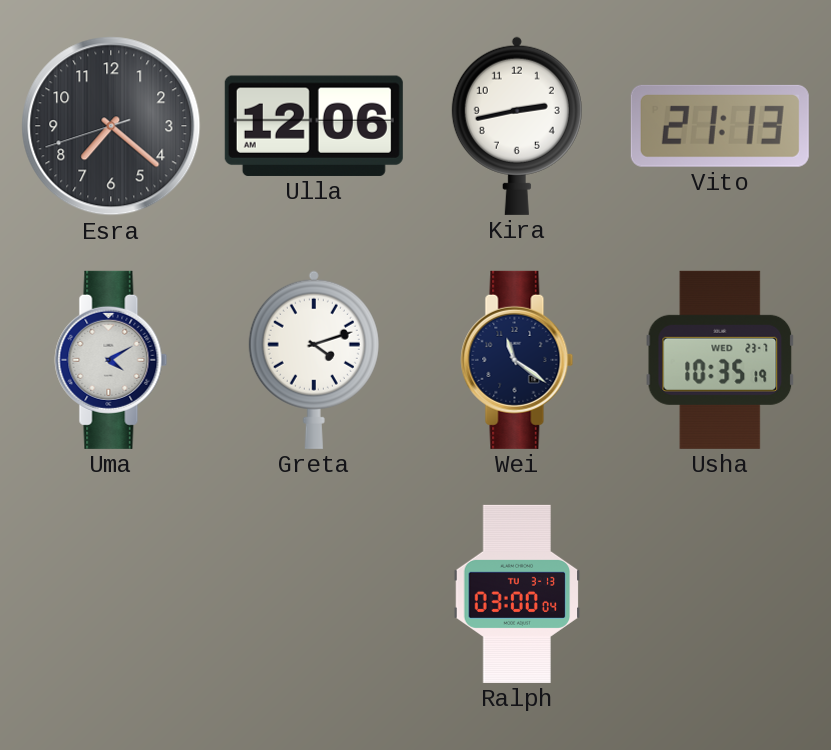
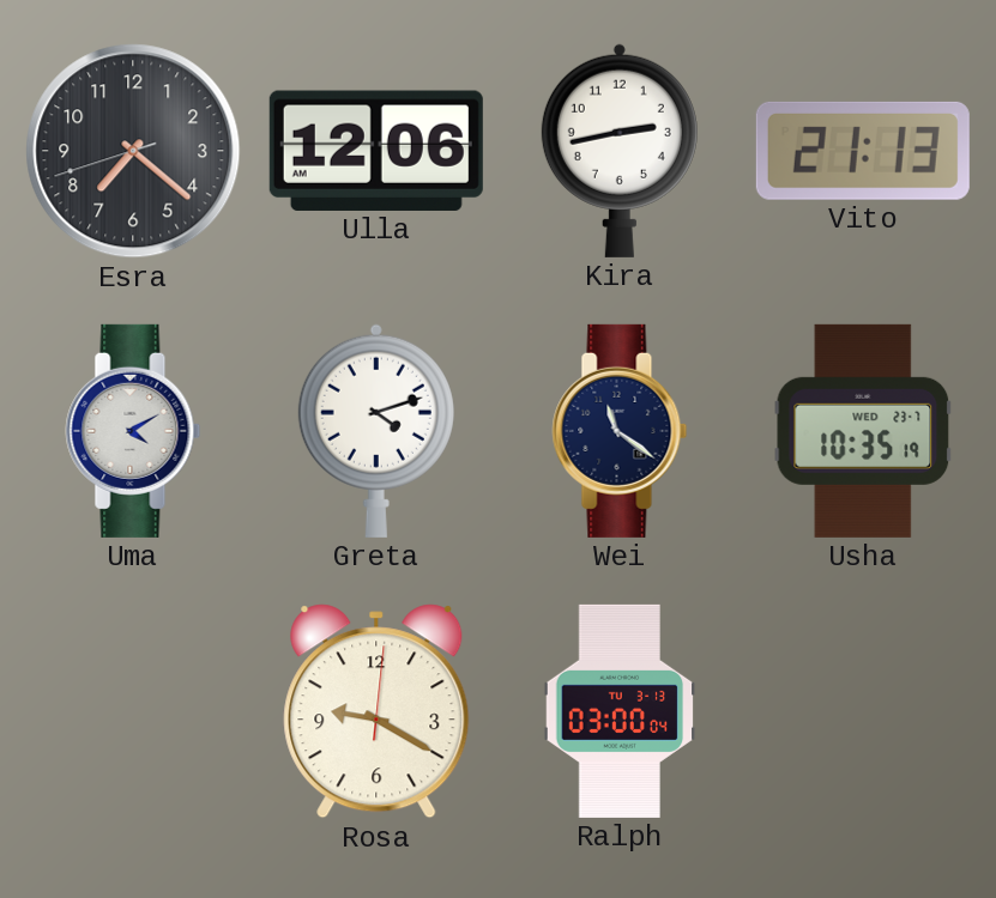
Rosa: none -> 9:20
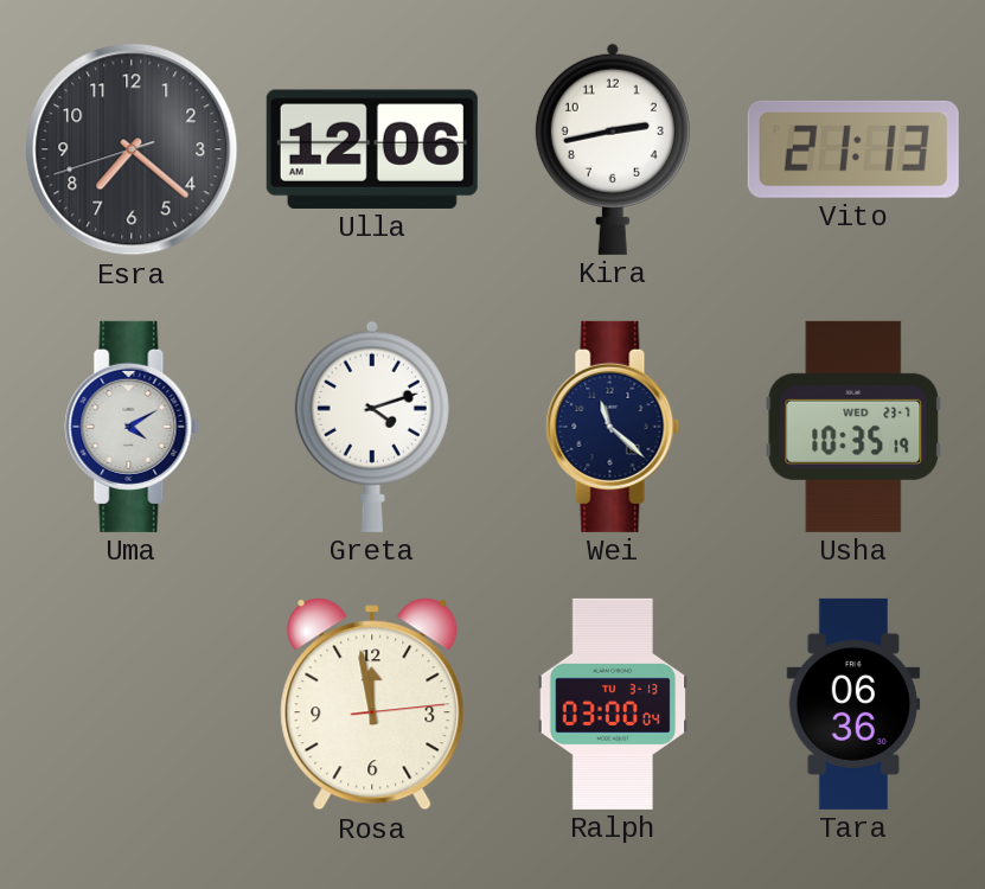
Wei: 11:21 -> 11:22
Rosa: 9:20 -> 11:58
Tara: none -> 06:36
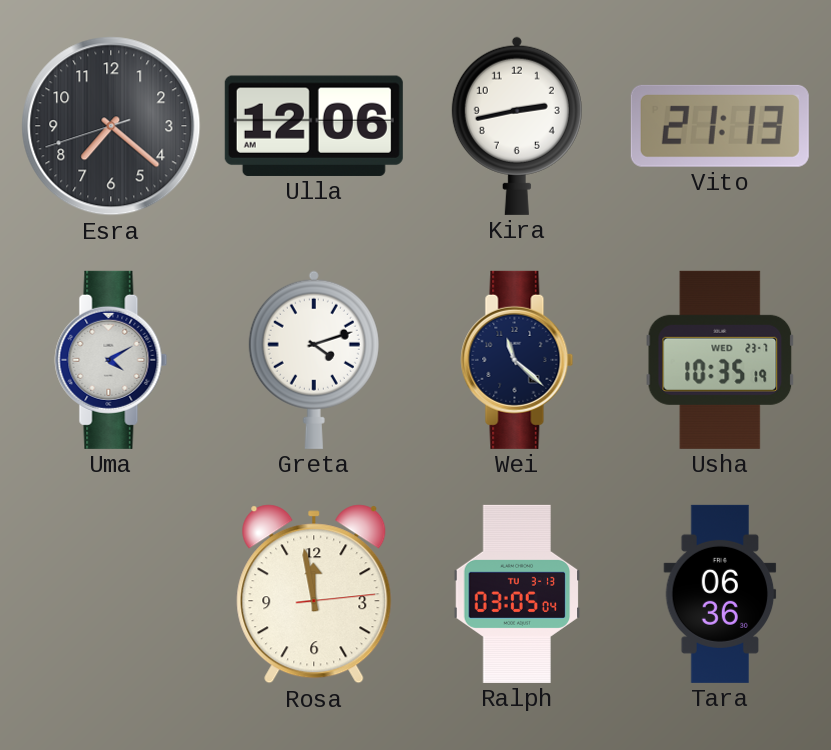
Ralph: 03:00 -> 03:05
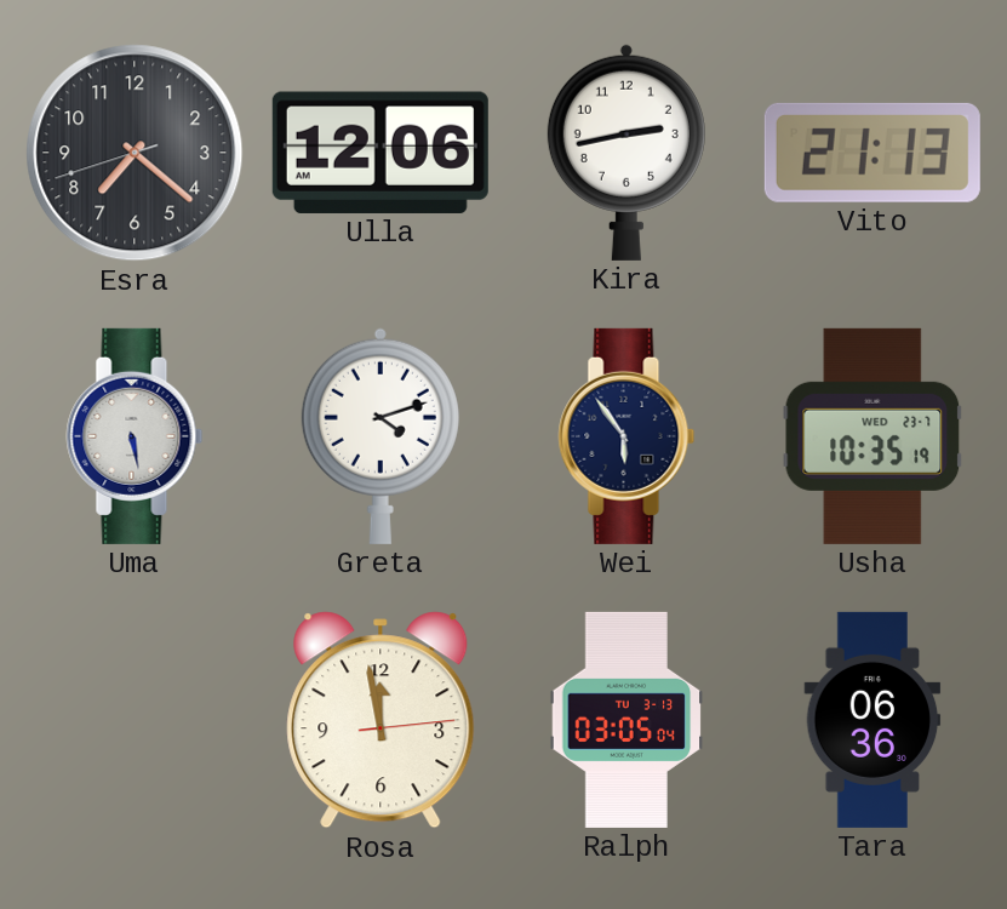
Uma: 4:10 -> 5:28
Wei: 11:22 -> 5:54
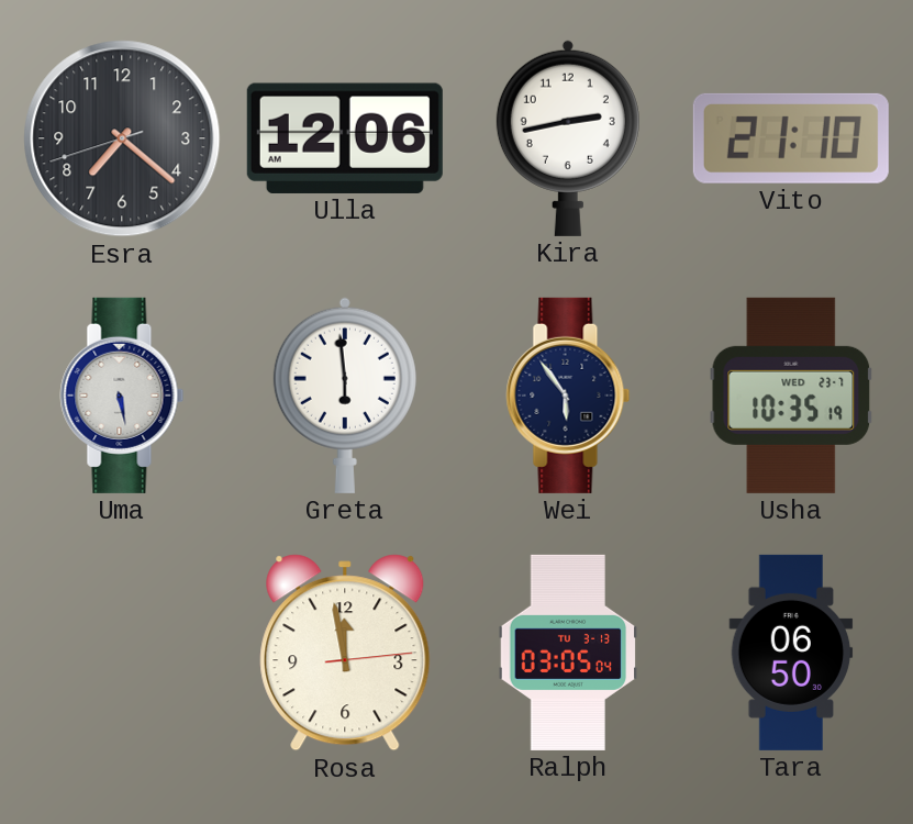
Vito: 21:13 -> 21:10
Greta: 4:12 -> 5:59
Tara: 06:36 -> 06:50
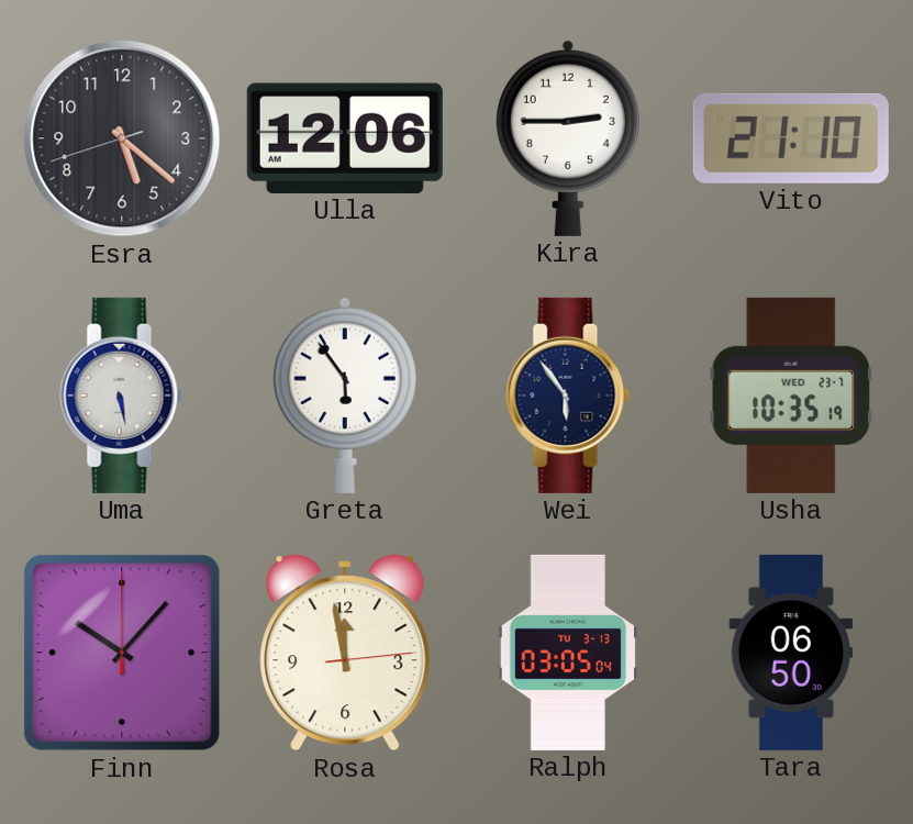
Esra: 7:21 -> 5:21
Kira: 2:43 -> 2:45
Greta: 5:59 -> 5:54
Finn: none -> 10:07
